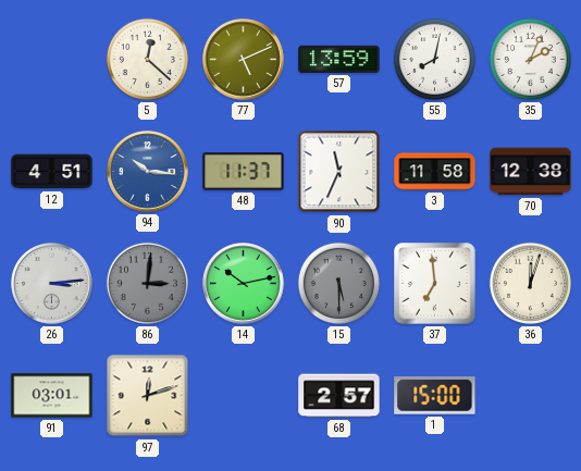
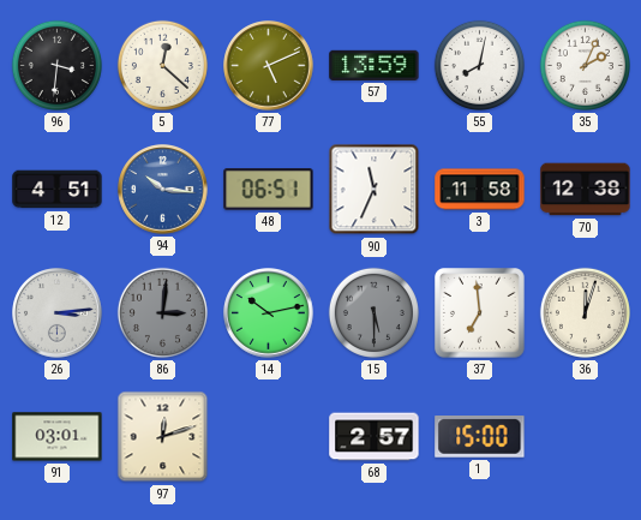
96: none -> 3:31
48: 11:37 -> 06:51
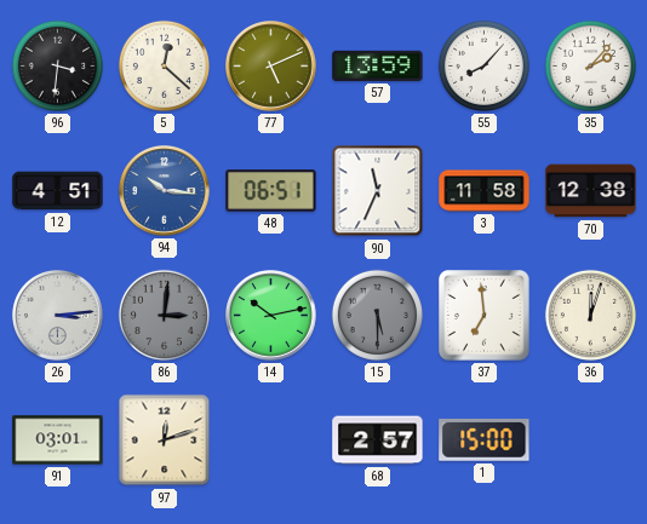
55: 8:02 -> 8:07
35: 2:04 -> 2:07
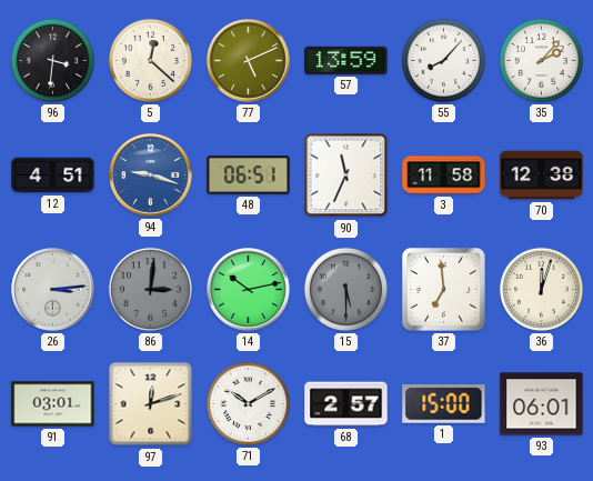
94: 10:16 -> 9:18
71: none -> 10:10
93: none -> 06:01
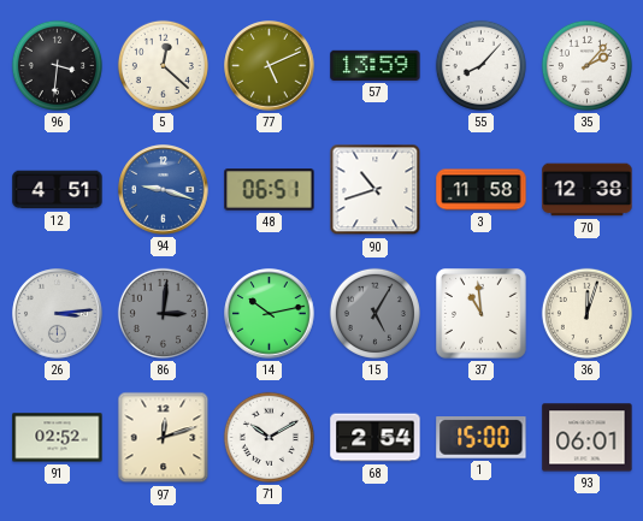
90: 11:34 -> 10:42
15: 5:30 -> 5:05
37: 6:59 -> 10:59
91: 03:01 -> 02:52
68: 2:57 -> 2:54
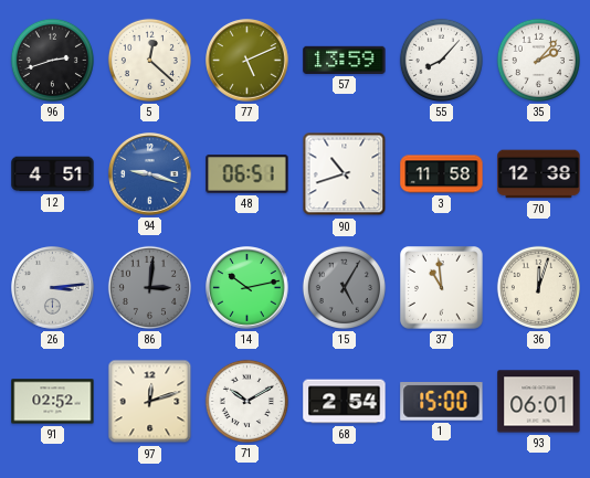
96: 3:31 -> 2:42
